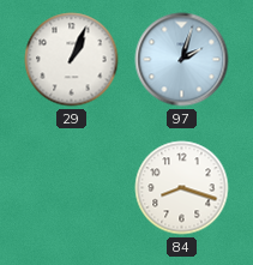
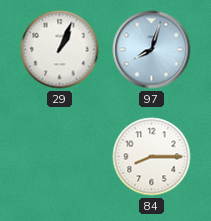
97: 2:03 -> 8:03
84: 8:18 -> 8:15
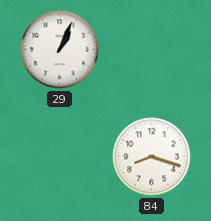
97: 8:03 -> none
84: 8:15 -> 8:18
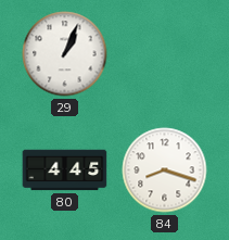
80: none -> 4:45
